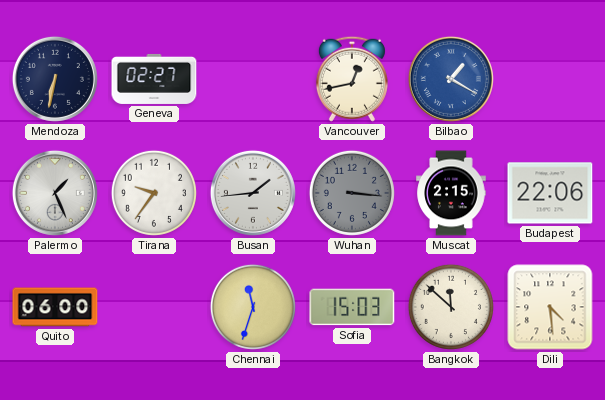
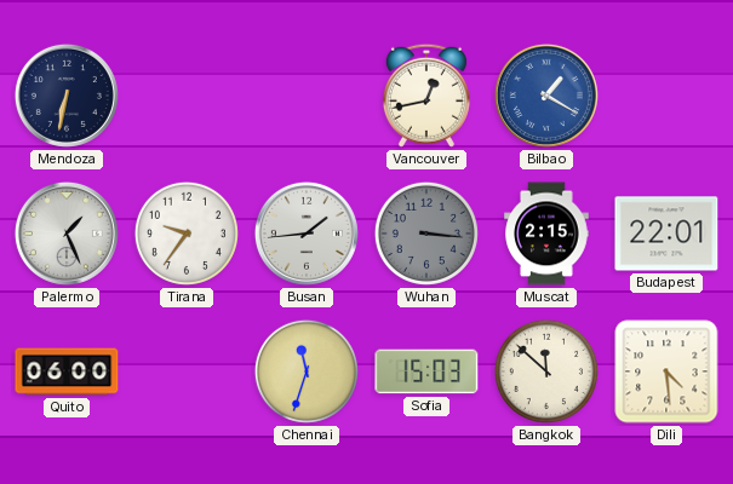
Geneva: 02:27 -> none
Budapest: 22:06 -> 22:01
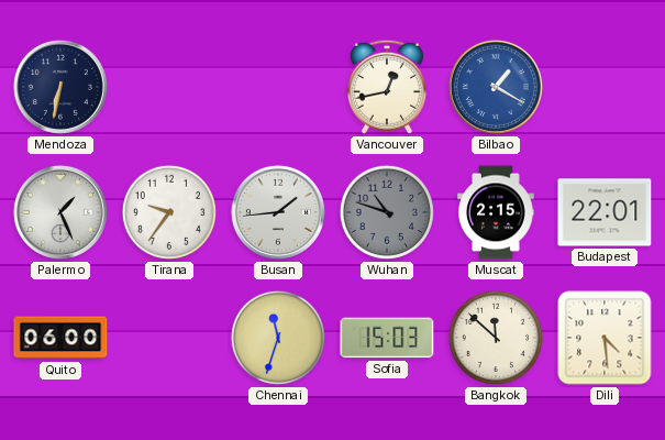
Wuhan: 3:16 -> 10:48
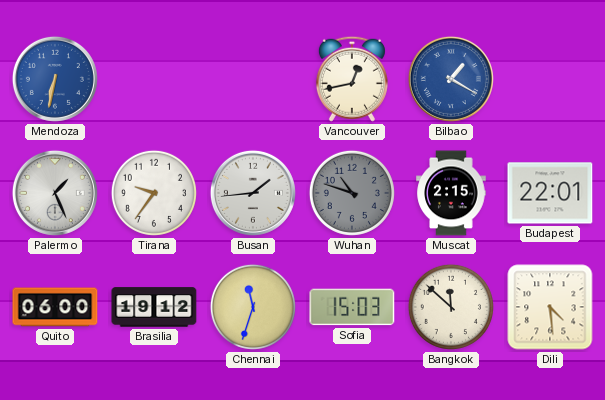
Mendoza dial: navy -> blue
Brasilia: none -> 19:12
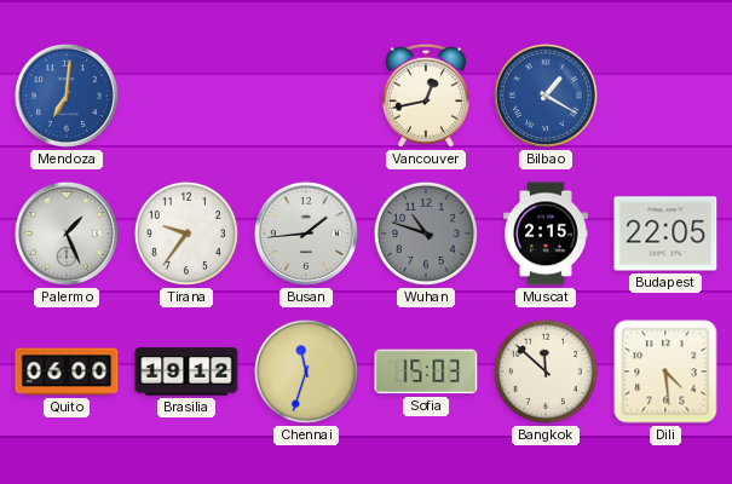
Mendoza: 6:32 -> 7:01
Budapest: 22:01 -> 22:05
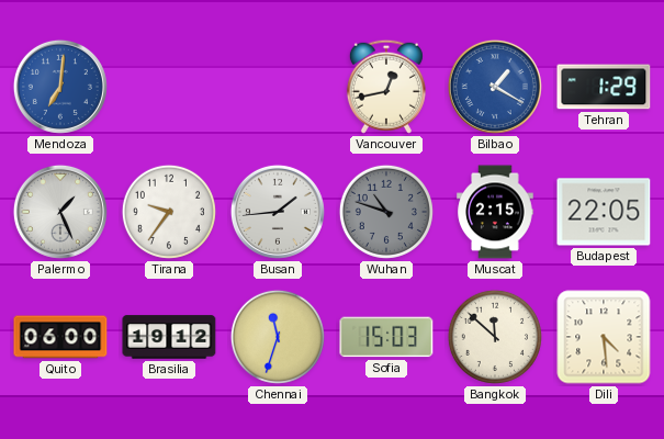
Tehran: none -> 1:29
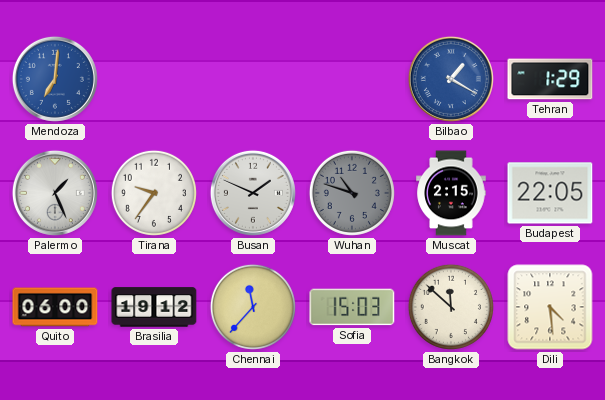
Vancouver: 12:43 -> none
Busan: 1:44 -> 1:49
Chennai: 11:33 -> 11:37
